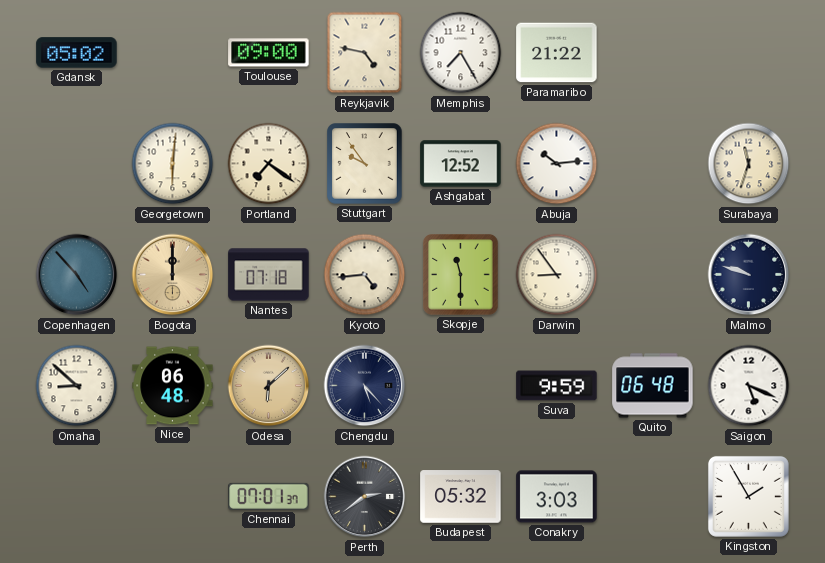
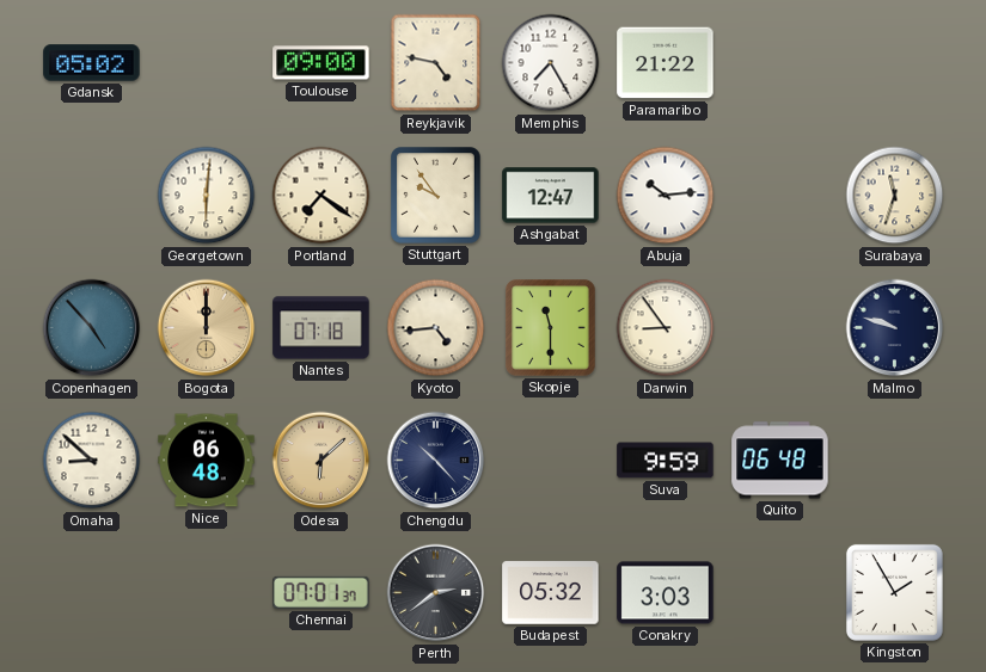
Ashgabat: 12:52 -> 12:47
Chengdu: 5:23 -> 10:23
Saigon: 5:19 -> none
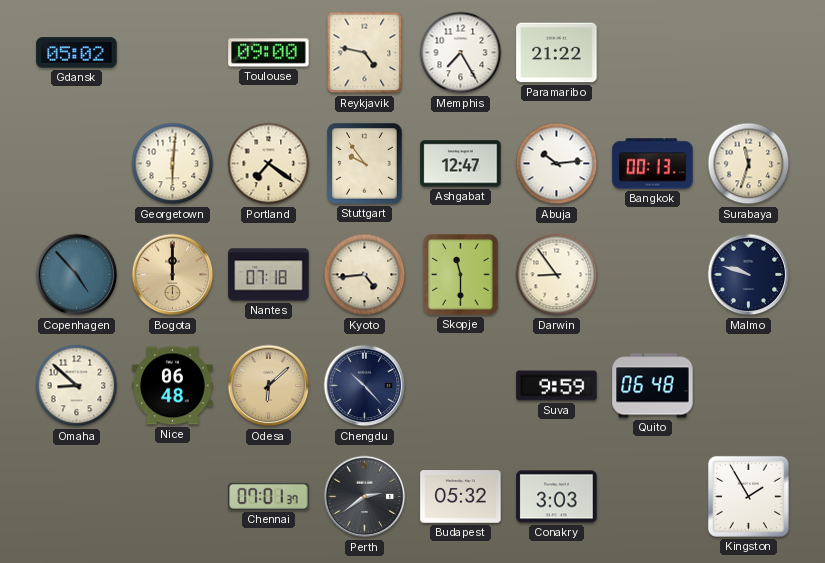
Bangkok: none -> 00:13
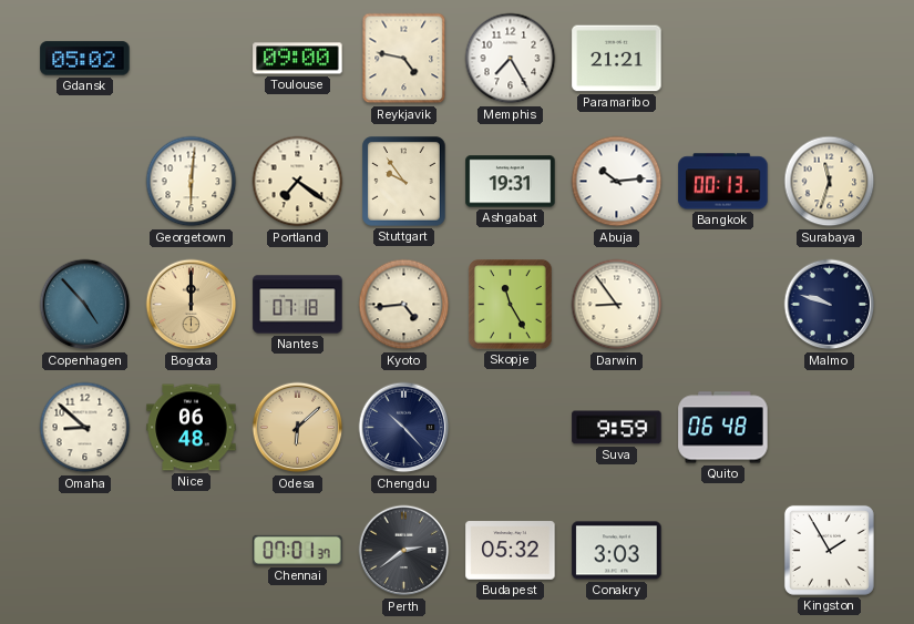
Paramaribo: 21:22 -> 21:21
Ashgabat: 12:47 -> 19:31
Skopje: 11:30 -> 11:25
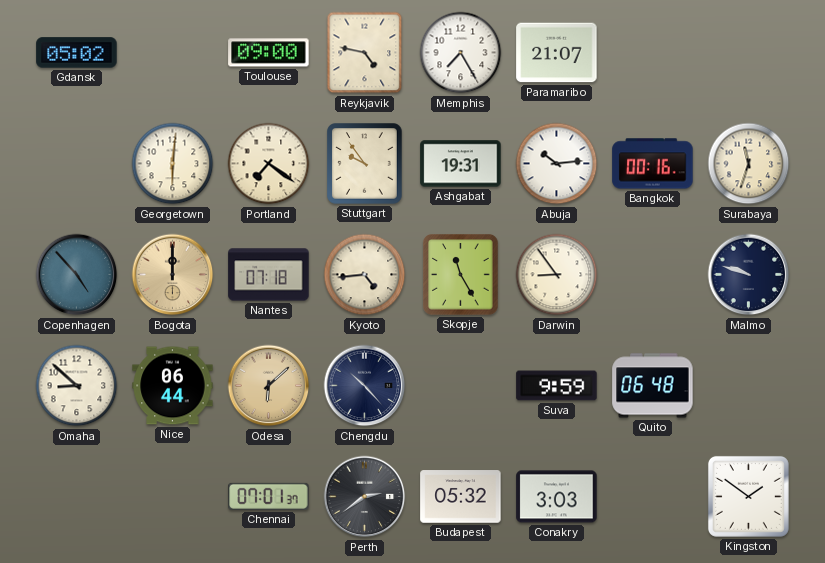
Paramaribo: 21:21 -> 21:07
Bangkok: 00:13 -> 00:16
Nice: 06:48 -> 06:44
Kingston: 1:55 -> 1:51
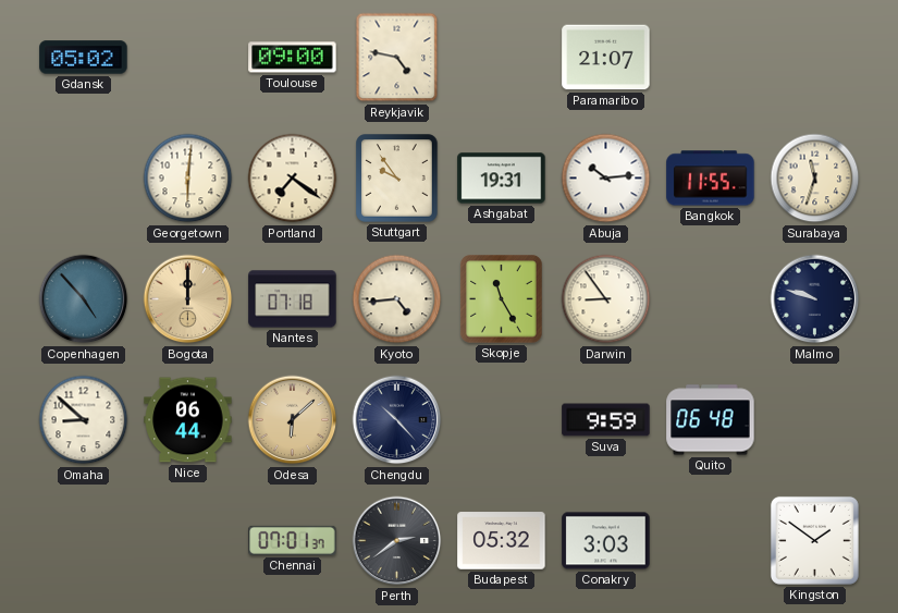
Memphis: 7:25 -> none
Bangkok: 00:16 -> 11:55
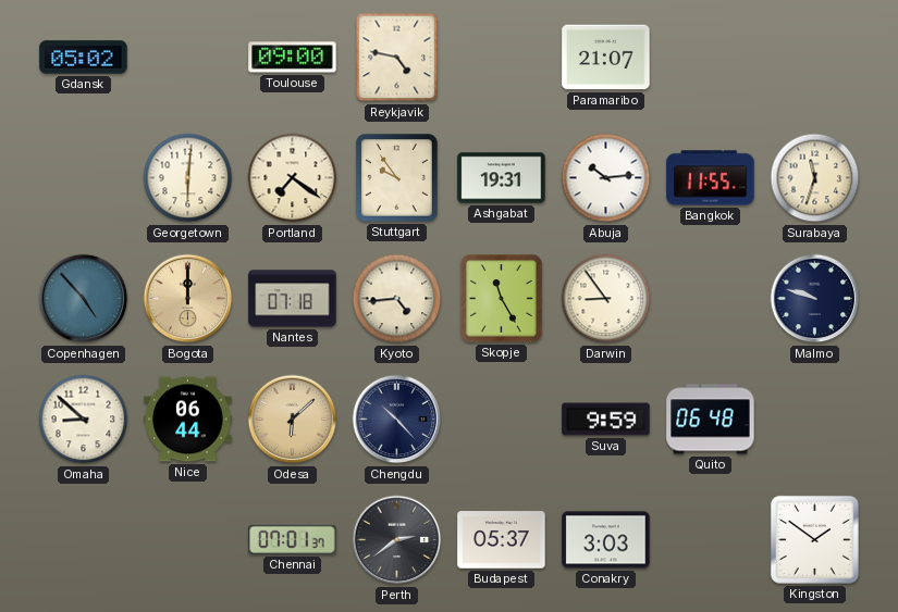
Budapest: 05:32 -> 05:37
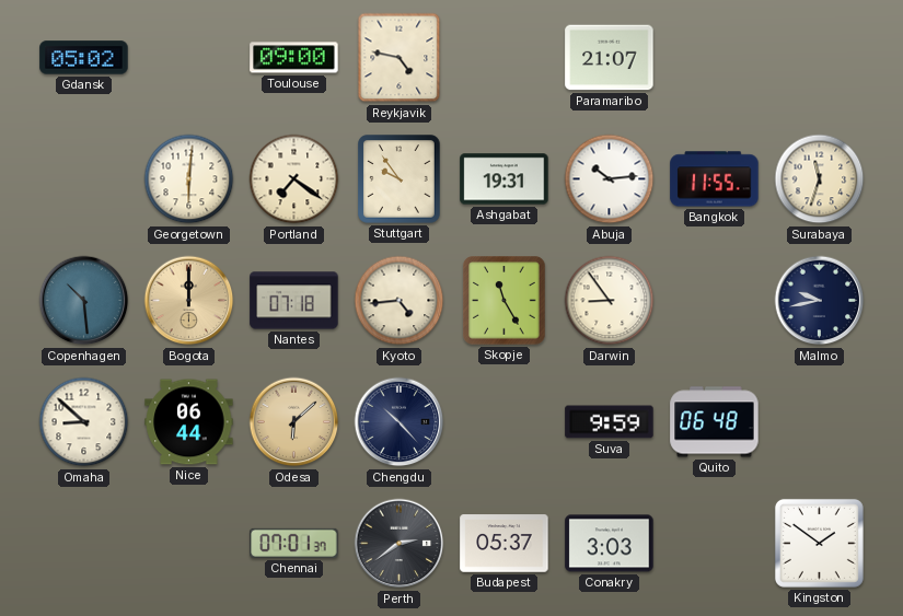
Copenhagen: 4:53 -> 10:29
Malmo: 9:48 -> 9:43
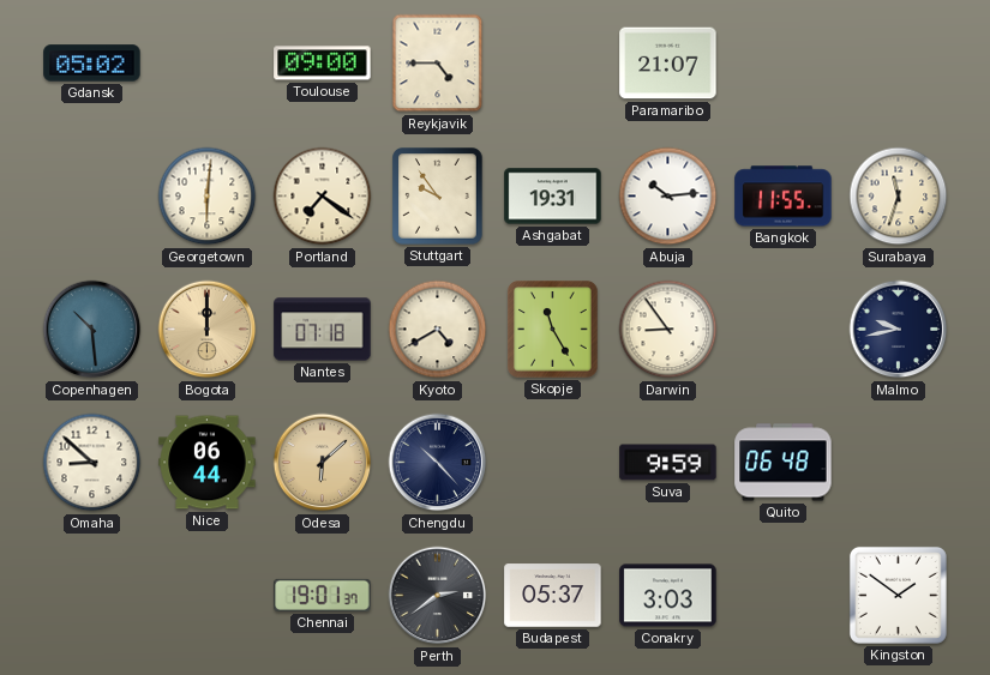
Reykjavik: 4:47 -> 4:45
Kyoto: 4:44 -> 4:40
Chennai: 07:01 -> 19:01
